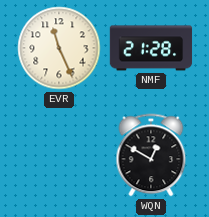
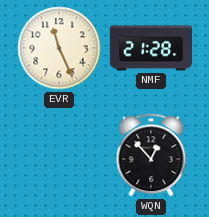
WQN: 12:50 -> 12:53
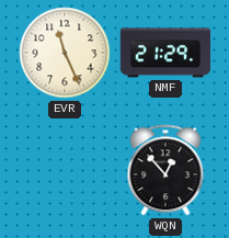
NMF: 21:28 -> 21:29
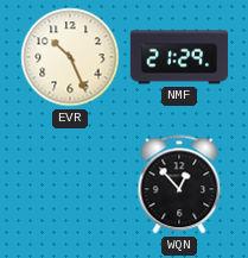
EVR: 11:26 -> 10:26
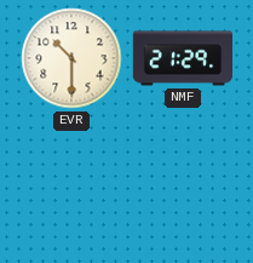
EVR: 10:26 -> 10:30
WQN: 12:53 -> none
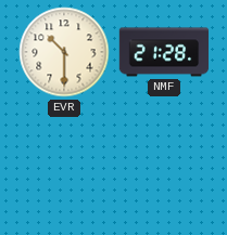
NMF: 21:29 -> 21:28
